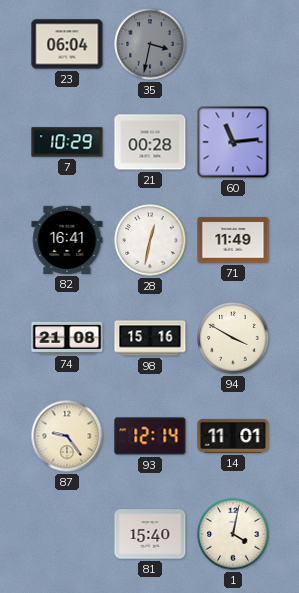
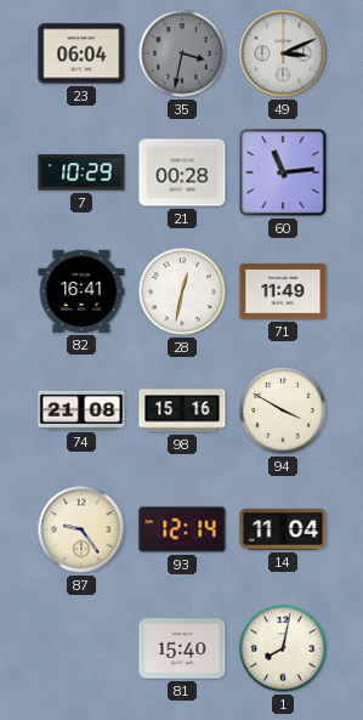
49: none -> 3:11
14: 11:01 -> 11:04
1: 4:02 -> 8:02
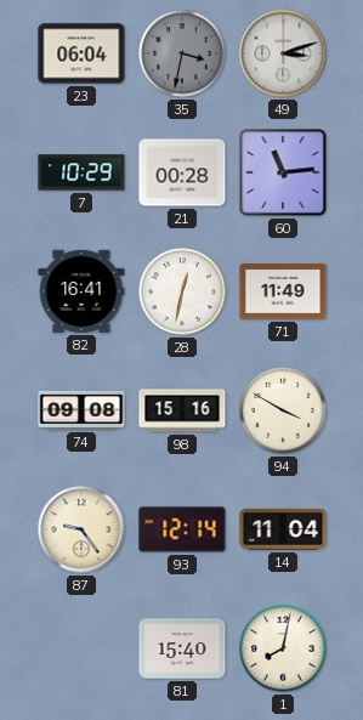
49: 3:11 -> 3:12
74: 21:08 -> 09:08
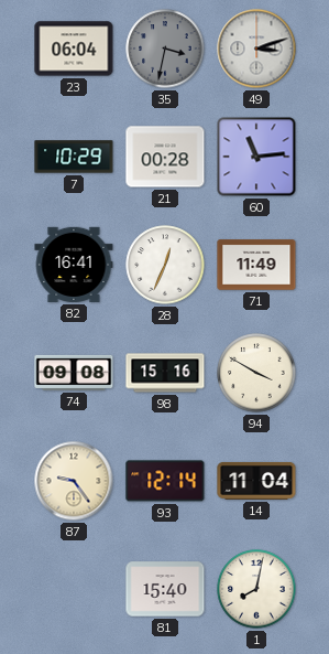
28: 12:32 -> 12:34
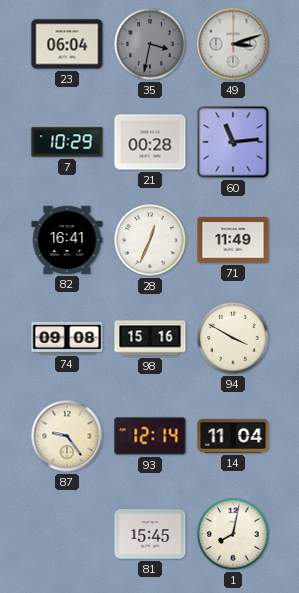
81: 15:40 -> 15:45
